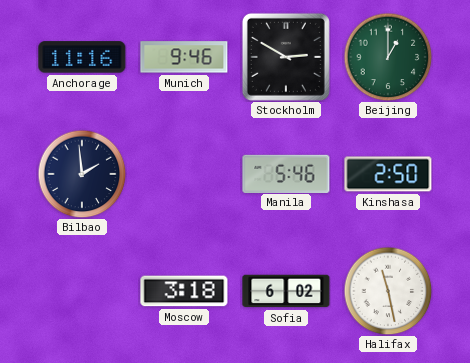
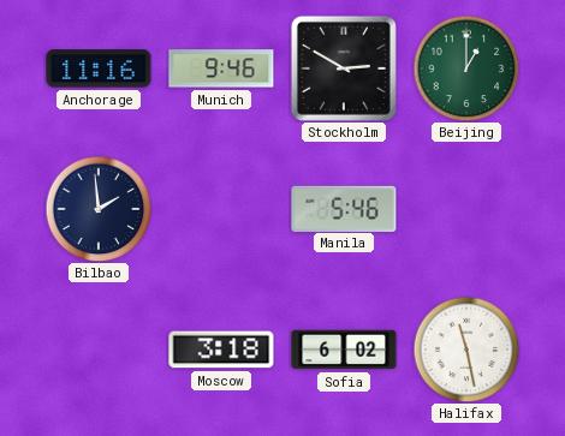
Kinshasa: 2:50 -> none
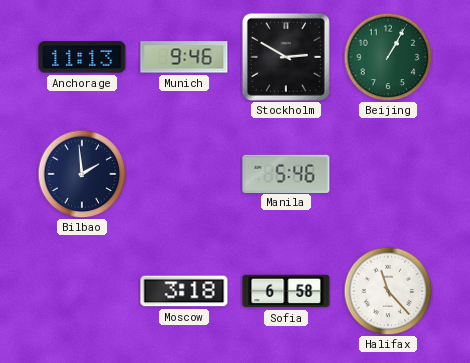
Anchorage: 11:16 -> 11:13
Beijing: 1:00 -> 1:05
Sofia: 6:02 -> 6:58
Halifax: 11:28 -> 11:23
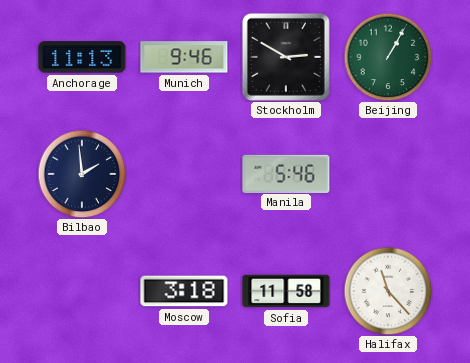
Sofia: 6:58 -> 11:58
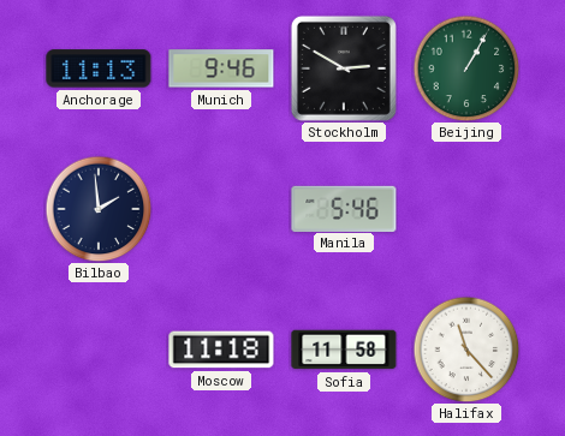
Moscow: 3:18 -> 11:18
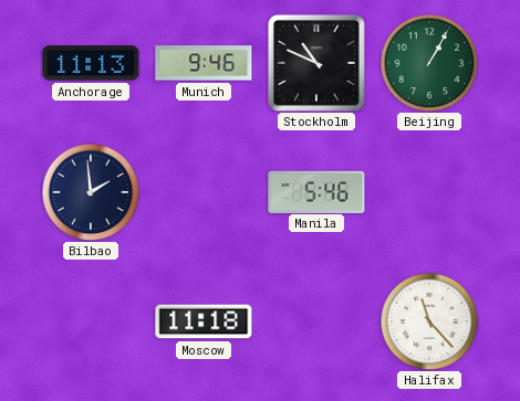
Stockholm: 2:50 -> 10:49
Sofia: 11:58 -> none
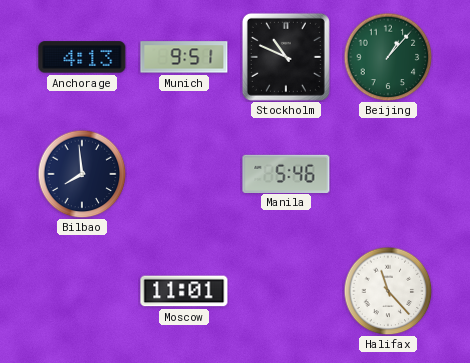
Anchorage: 11:13 -> 4:13
Munich: 9:46 -> 9:51
Beijing: 1:05 -> 1:07
Bilbao: 1:59 -> 7:59
Moscow: 11:18 -> 11:01
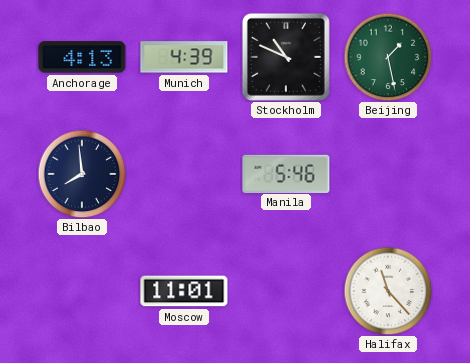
Munich: 9:51 -> 4:39
Beijing: 1:07 -> 1:28
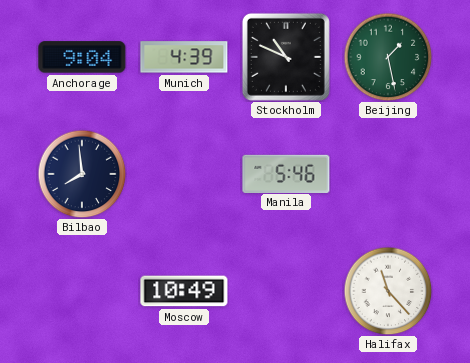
Anchorage: 4:13 -> 9:04
Moscow: 11:01 -> 10:49
